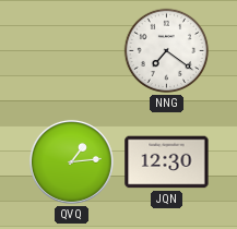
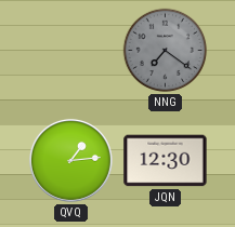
NNG dial: white -> grey
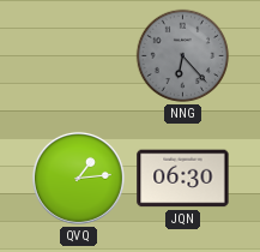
NNG: 7:21 -> 6:23
JQN: 12:30 -> 06:30
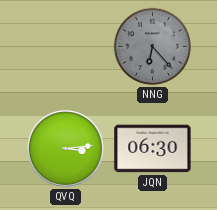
QVQ: 1:14 -> 3:14
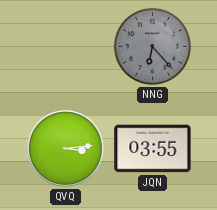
JQN: 06:30 -> 03:55
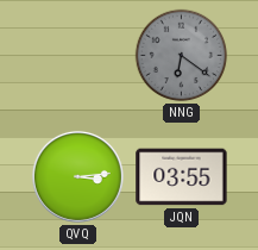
NNG: 6:23 -> 6:21
